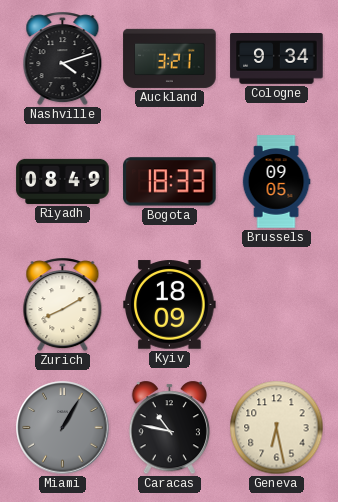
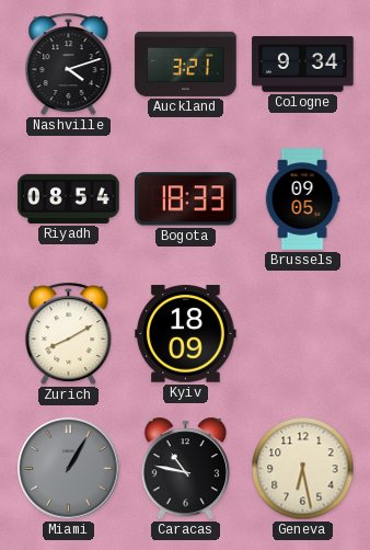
Riyadh: 08:49 -> 08:54
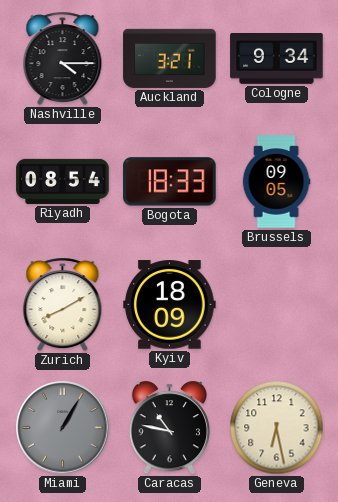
Nashville: 4:12 -> 4:15
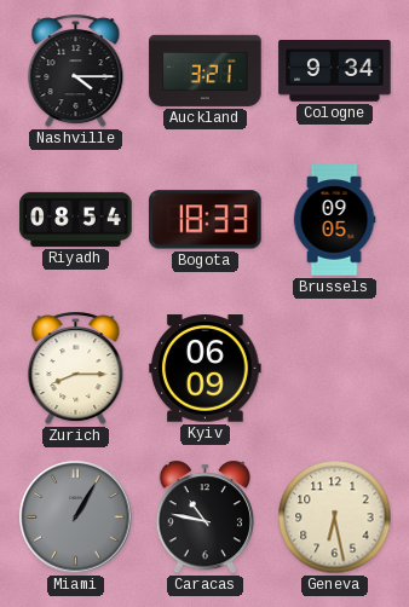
Zurich: 8:10 -> 8:15
Kyiv: 18:09 -> 06:09
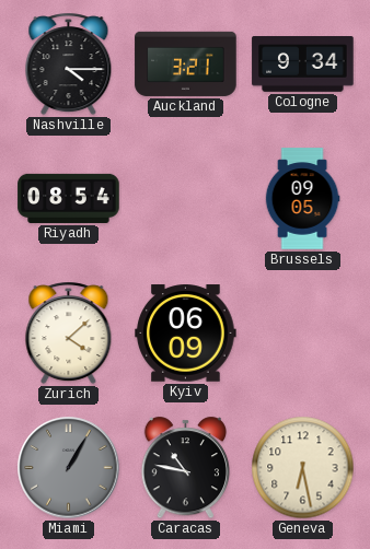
Bogota: 18:33 -> none
Zurich: 8:15 -> 4:08
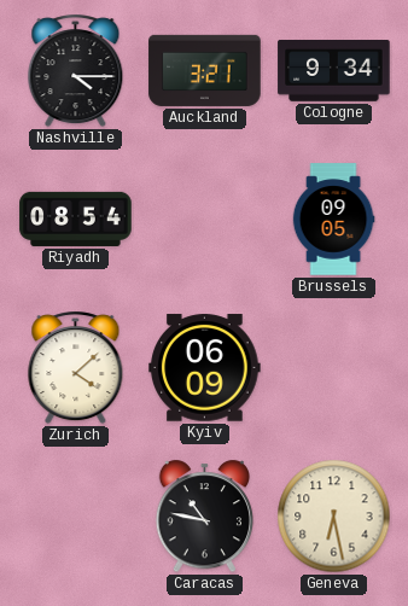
Miami: 1:05 -> none
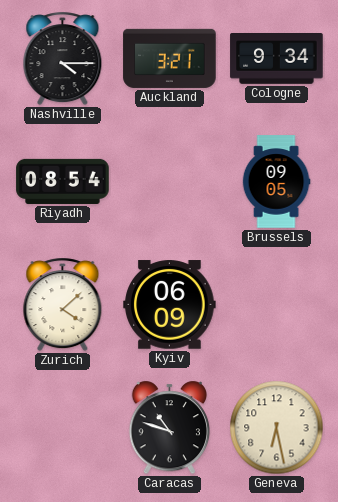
Caracas: 10:47 -> 10:48
